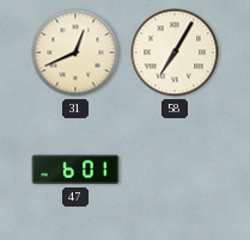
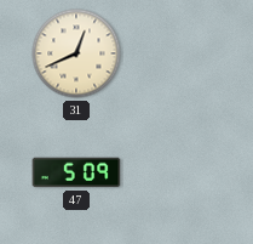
58: 7:05 -> none
47: 6:01 -> 5:09
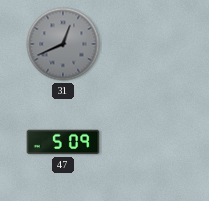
31 dial: cream -> grey
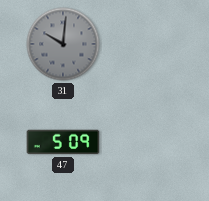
31: 12:41 -> 10:01
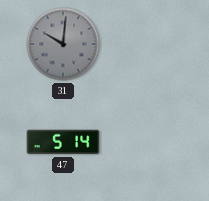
47: 5:09 -> 5:14
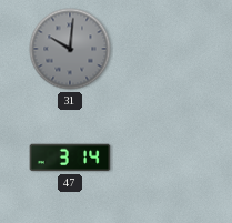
47: 5:14 -> 3:14
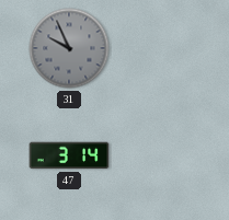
31: 10:01 -> 9:56
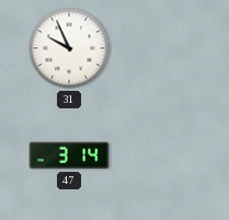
31 dial: grey -> white
